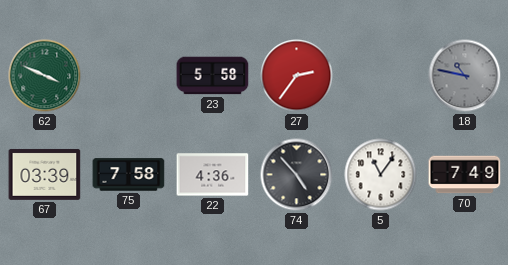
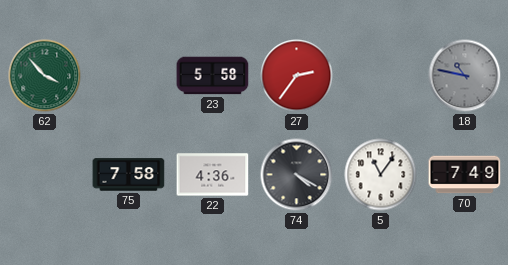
62: 3:49 -> 3:53
67: 03:39 -> none
74: 4:53 -> 4:20
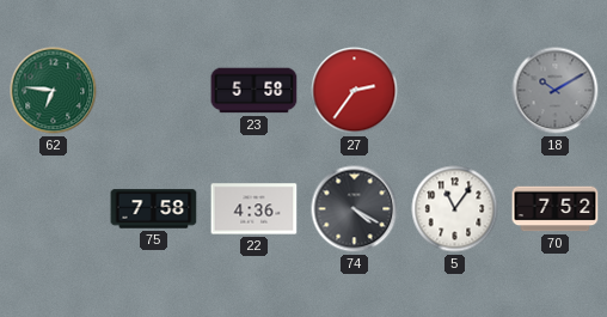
62: 3:53 -> 6:46
18: 10:47 -> 10:10
70: 7:49 -> 7:52
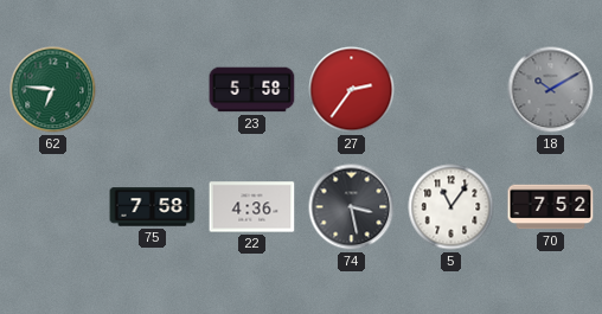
74: 4:20 -> 3:28
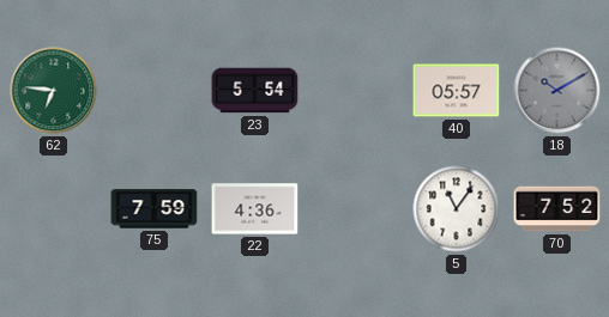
23: 5:58 -> 5:54
27: 2:36 -> none
40: none -> 05:57
75: 7:58 -> 7:59
74: 3:28 -> none
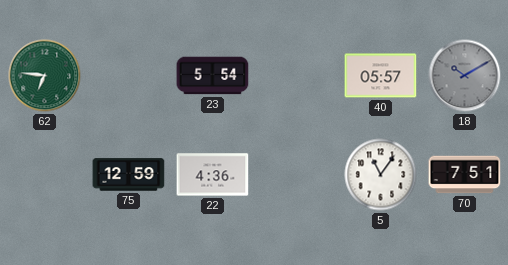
75: 7:59 -> 12:59
70: 7:52 -> 7:51
